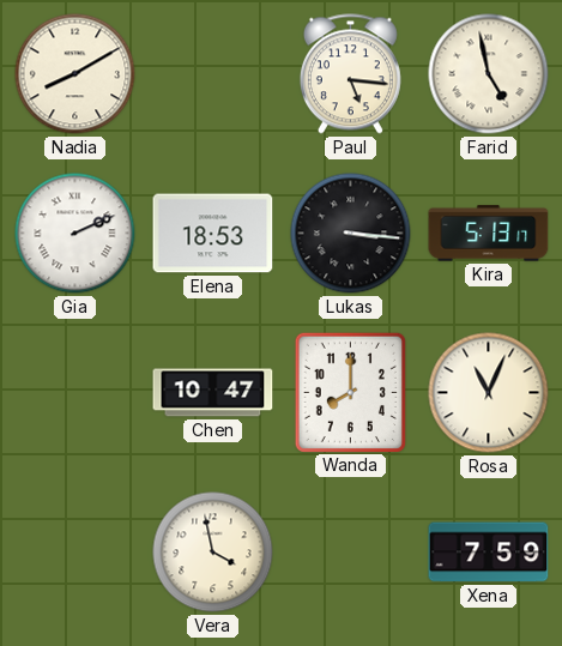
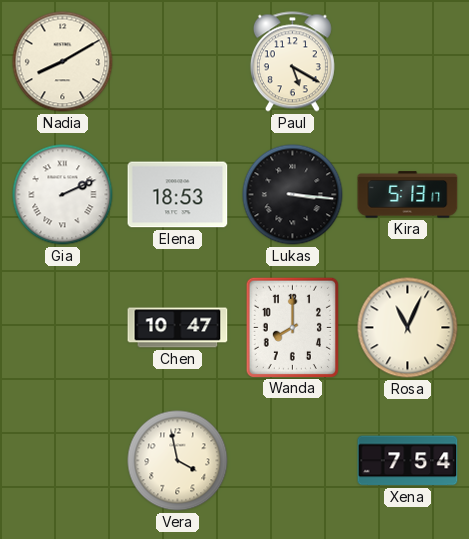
Paul: 5:16 -> 5:20
Farid: 4:58 -> none
Xena: 7:59 -> 7:54
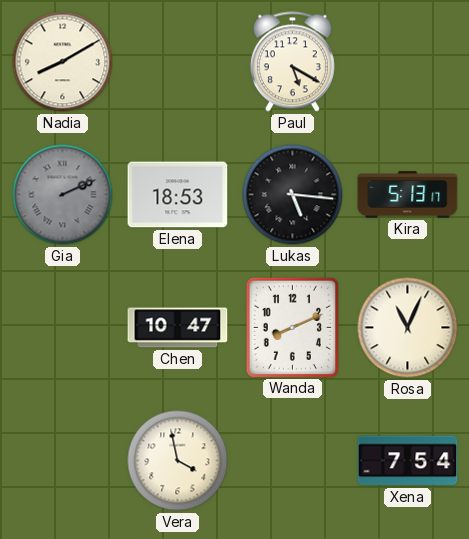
Gia dial: white -> grey
Lukas: 3:16 -> 5:16
Wanda: 8:00 -> 8:11
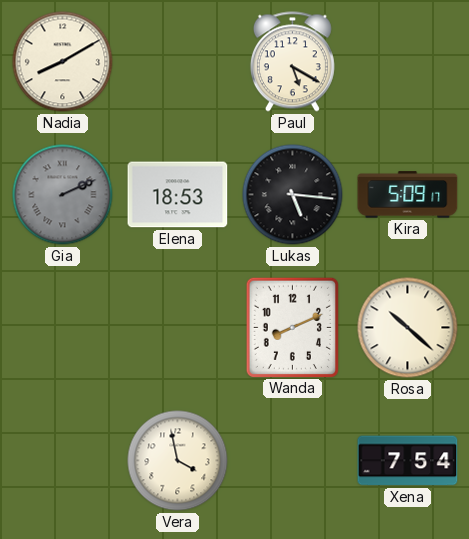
Kira: 5:13 -> 5:09
Chen: 10:47 -> none
Rosa: 11:04 -> 10:22
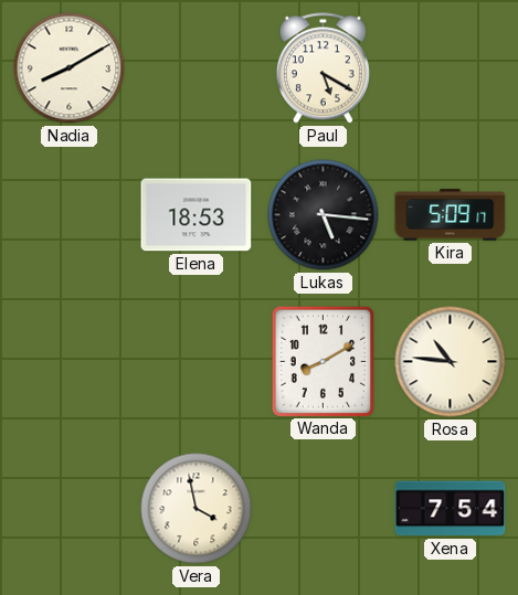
Gia: 2:11 -> none
Wanda: 8:11 -> 8:10
Rosa: 10:22 -> 10:46
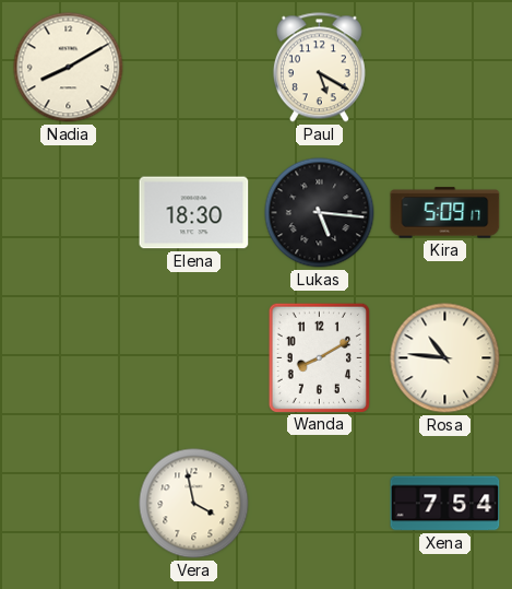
Elena: 18:53 -> 18:30
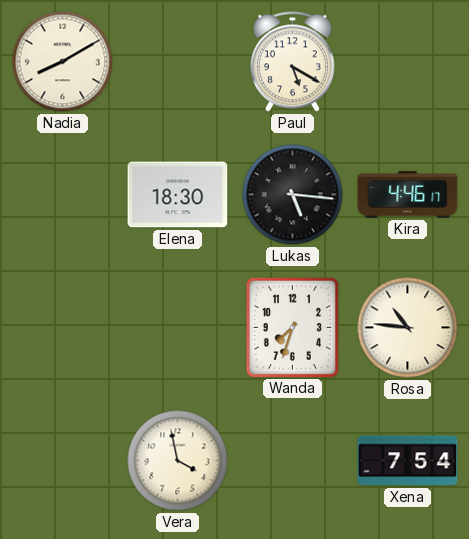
Kira: 5:09 -> 4:46
Wanda: 8:10 -> 7:33
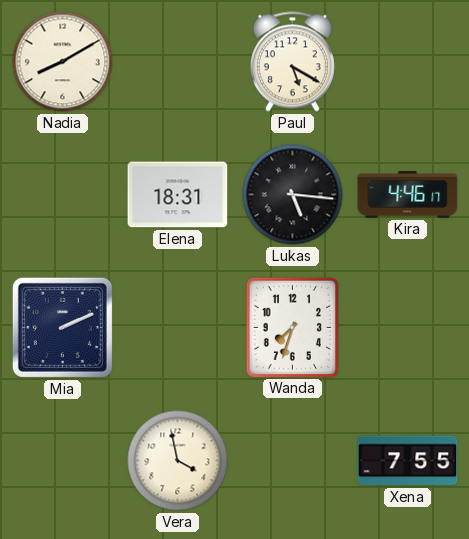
Elena: 18:30 -> 18:31
Mia: none -> 2:11
Rosa: 10:46 -> none
Xena: 7:54 -> 7:55
